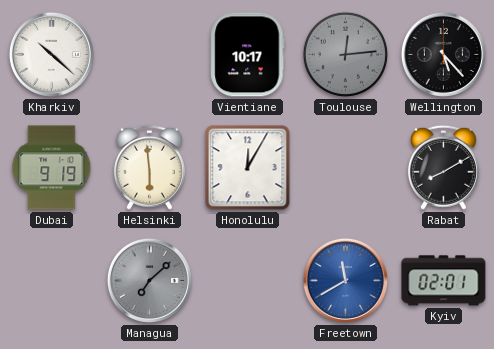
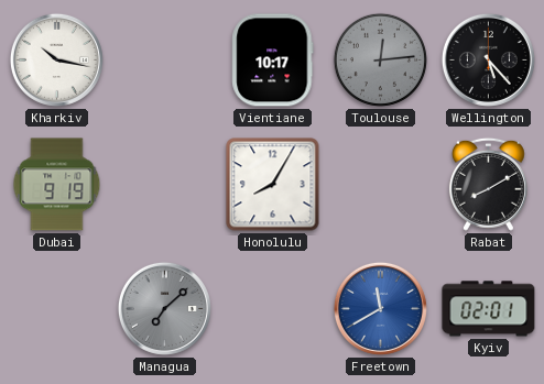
Kharkiv: 10:22 -> 10:17
Helsinki: 5:59 -> none
Honolulu: 12:05 -> 8:05
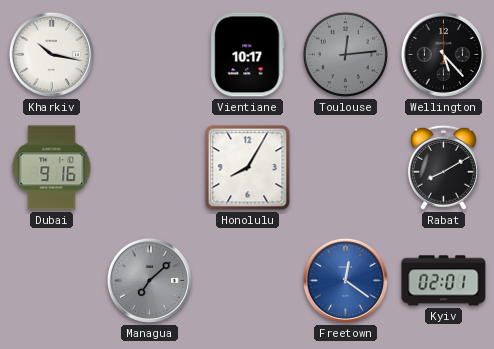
Dubai: 9:19 -> 9:16
Freetown: 11:40 -> 12:21
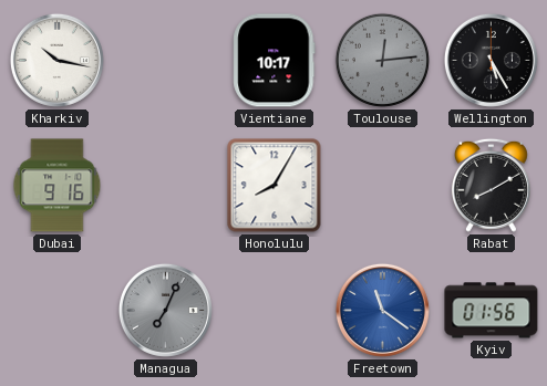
Wellington: 5:23 -> 5:25
Managua: 7:08 -> 7:04
Freetown: 12:21 -> 11:21
Kyiv: 02:01 -> 01:56
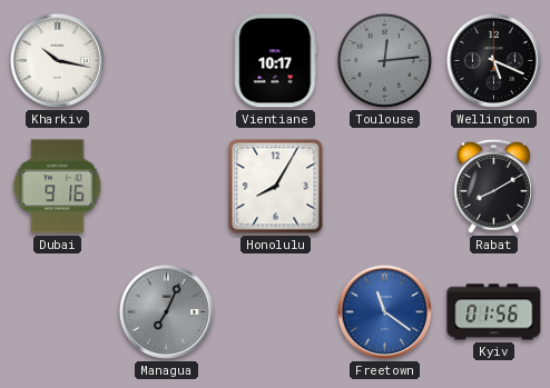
Wellington: 5:25 -> 5:19
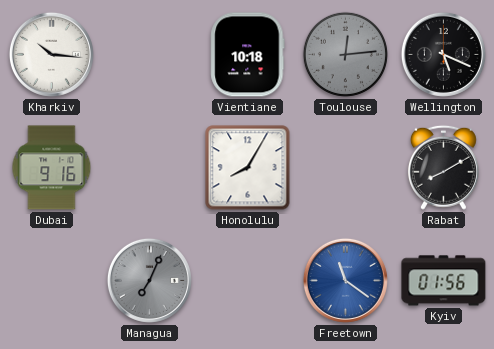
Kharkiv: 10:17 -> 10:16
Vientiane: 10:17 -> 10:18
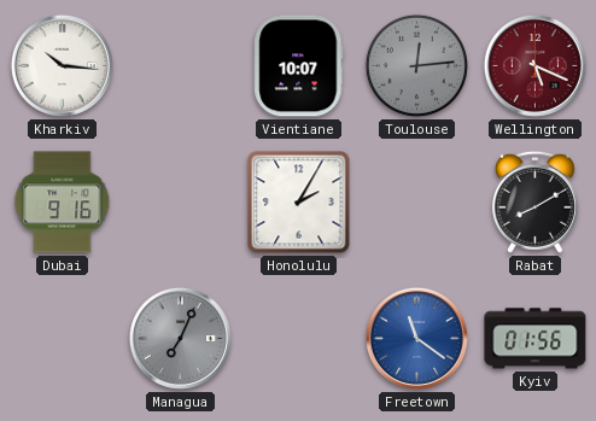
Vientiane: 10:18 -> 10:07
Wellington dial: black -> burgundy
Honolulu: 8:05 -> 2:05
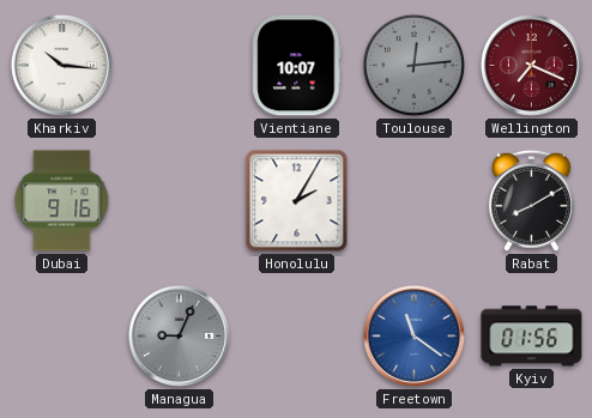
Wellington: 5:19 -> 7:19
Managua: 7:04 -> 9:04
